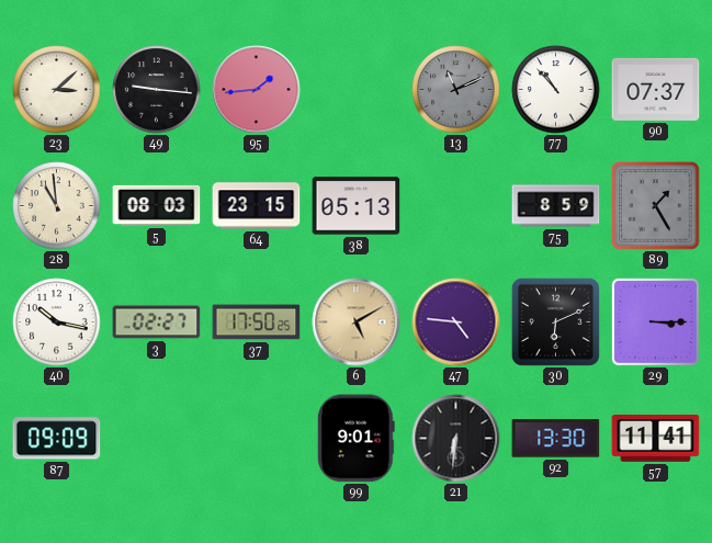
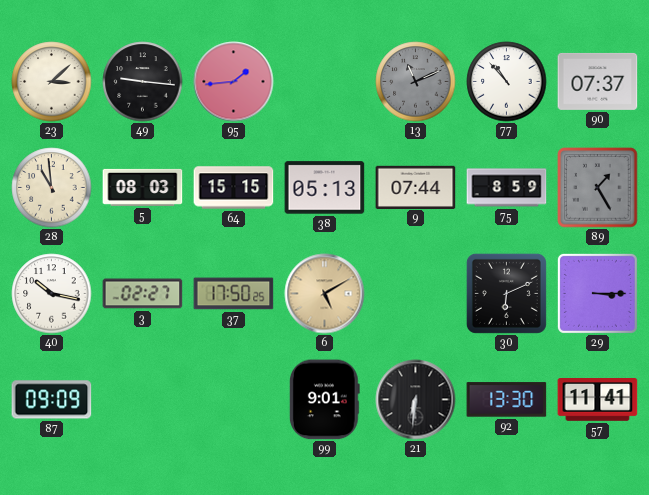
64: 23:15 -> 15:15
9: none -> 07:44
47: 4:46 -> none
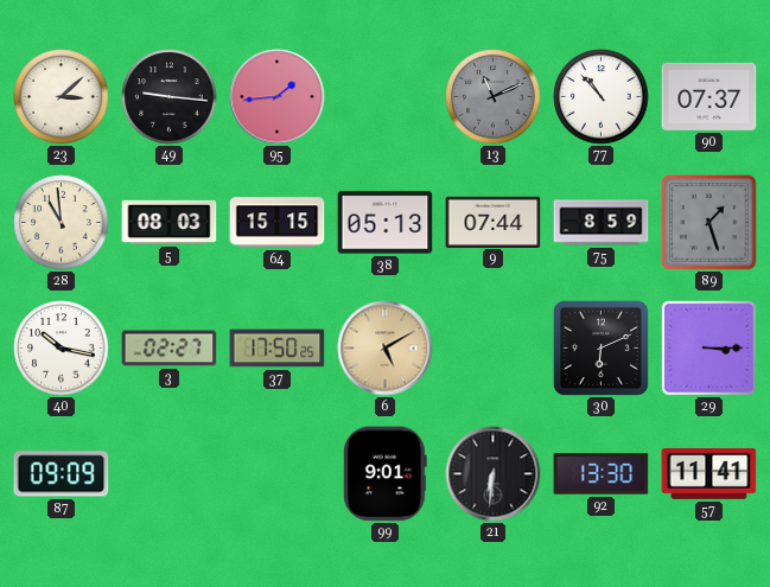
89: 1:25 -> 1:27
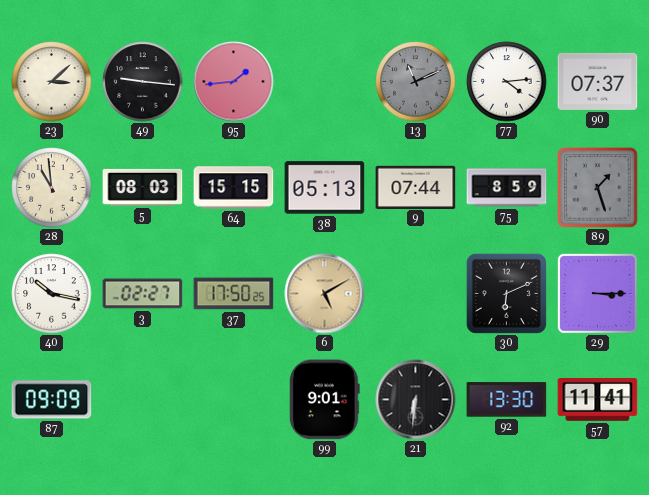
77: 10:53 -> 4:14
